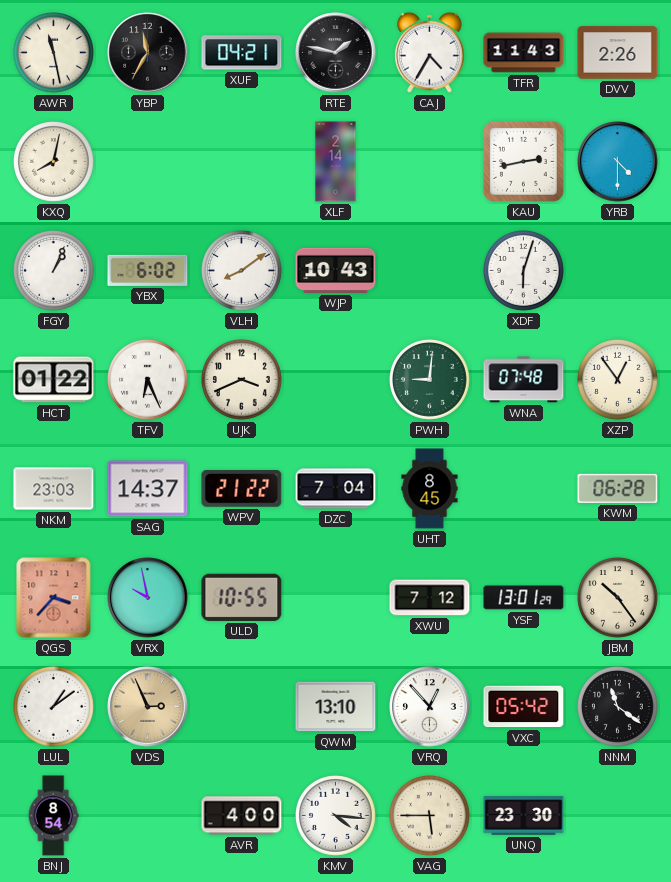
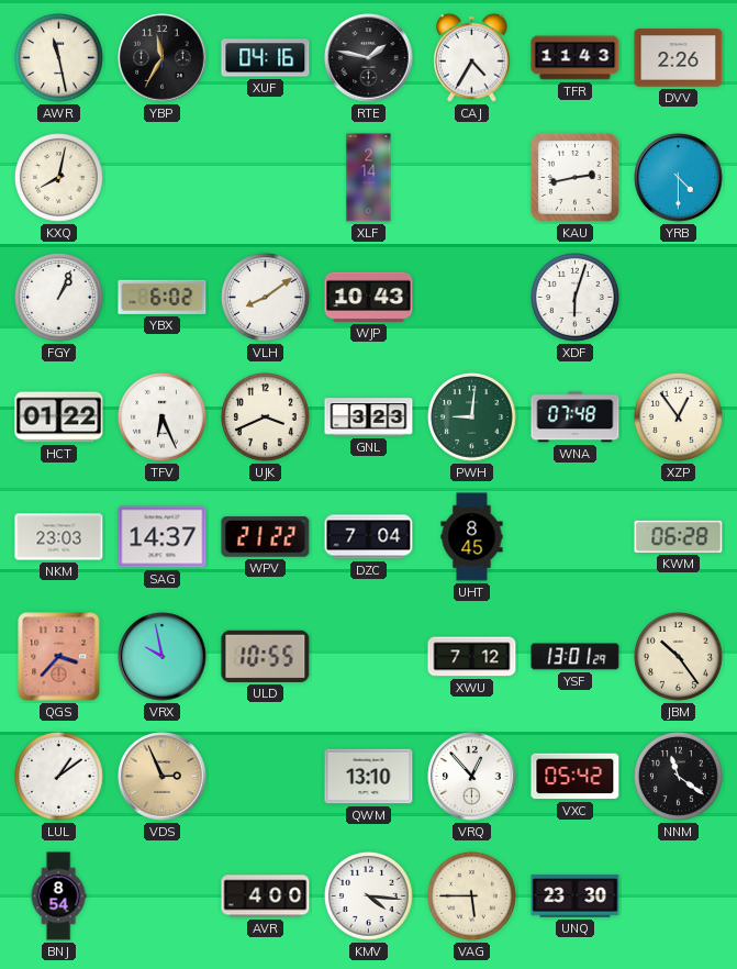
XUF: 04:21 -> 04:16
GNL: none -> 3:23
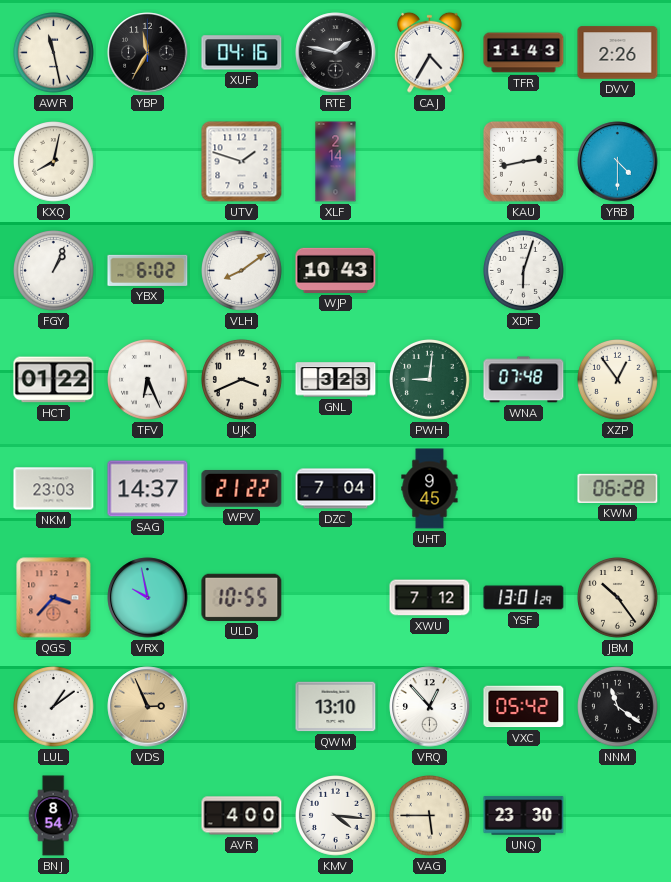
UTV: none -> 1:48
UHT: 8:45 -> 9:45
